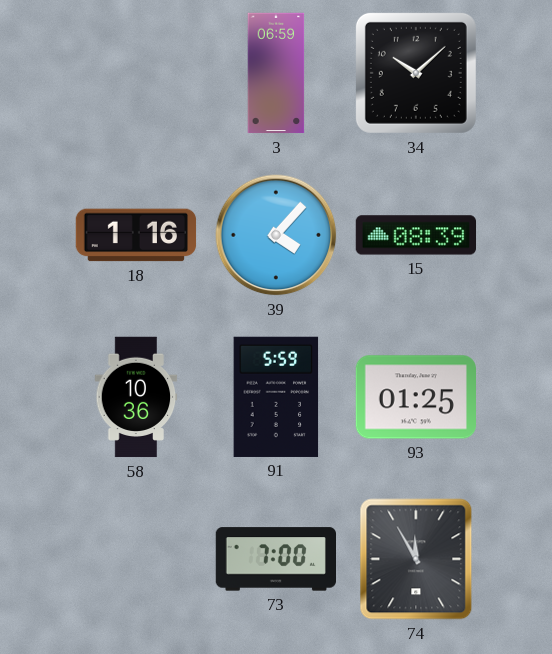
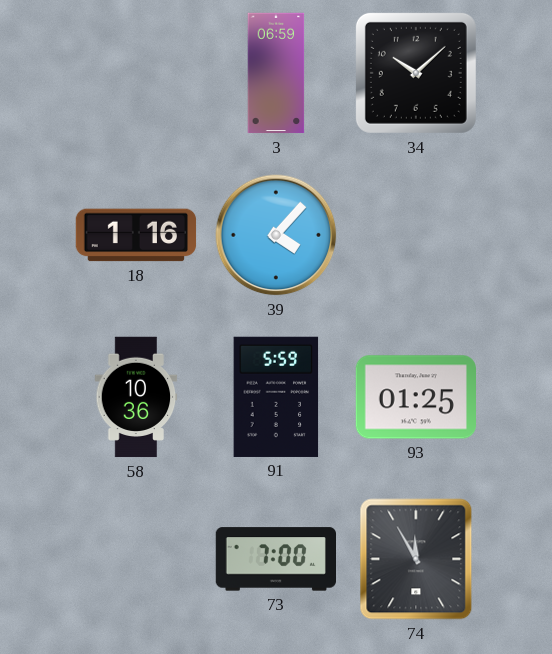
15: 08:39 -> none
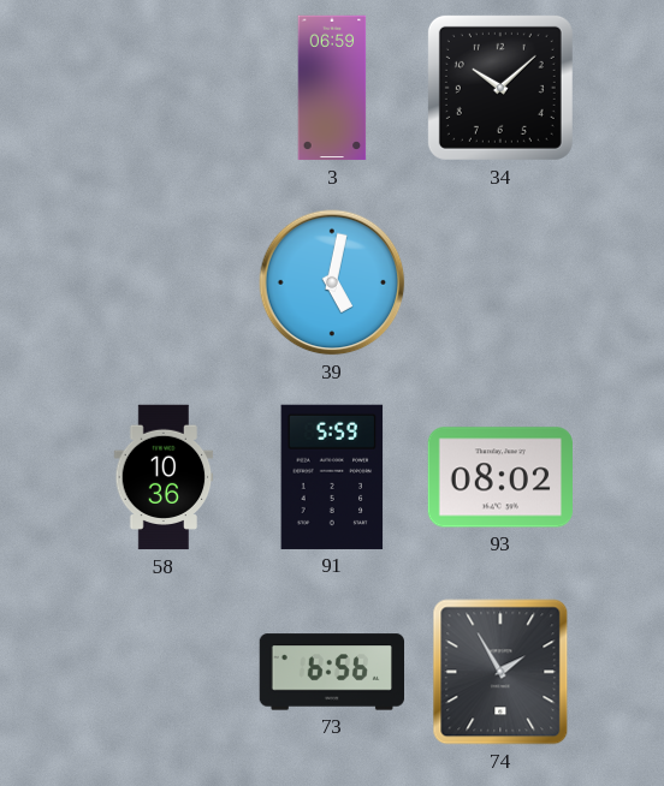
18: 1:16 -> none
39: 4:07 -> 5:02
93: 01:25 -> 08:02
73: 7:00 -> 6:56
74: 11:55 -> 1:55
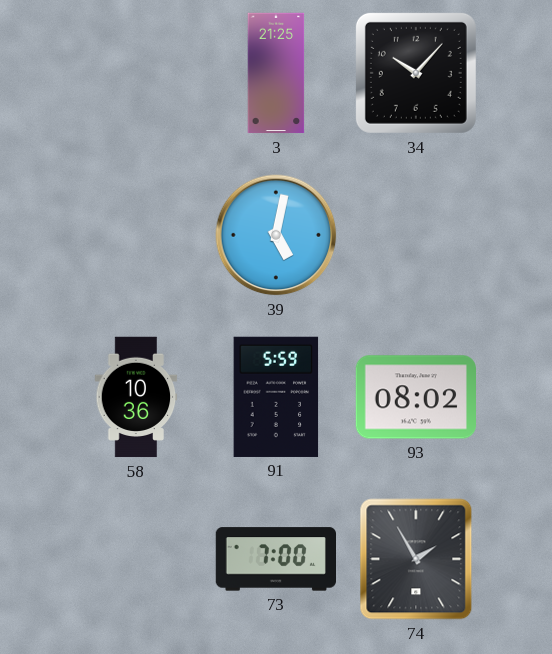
3: 06:59 -> 21:25
34: 10:08 -> 10:07
73: 6:56 -> 7:00
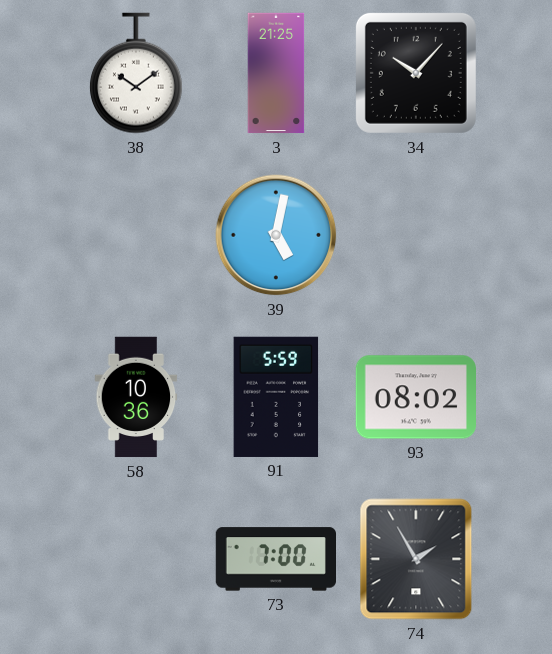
38: none -> 10:09
